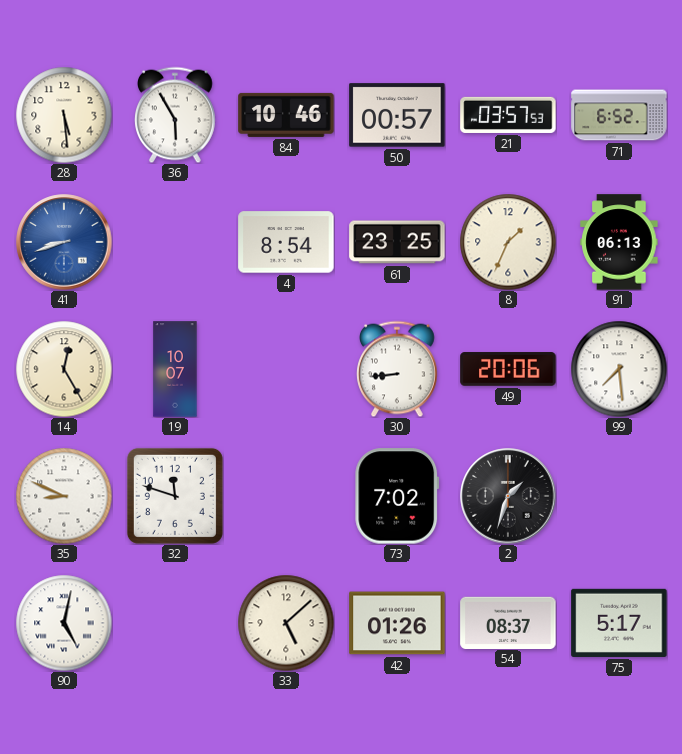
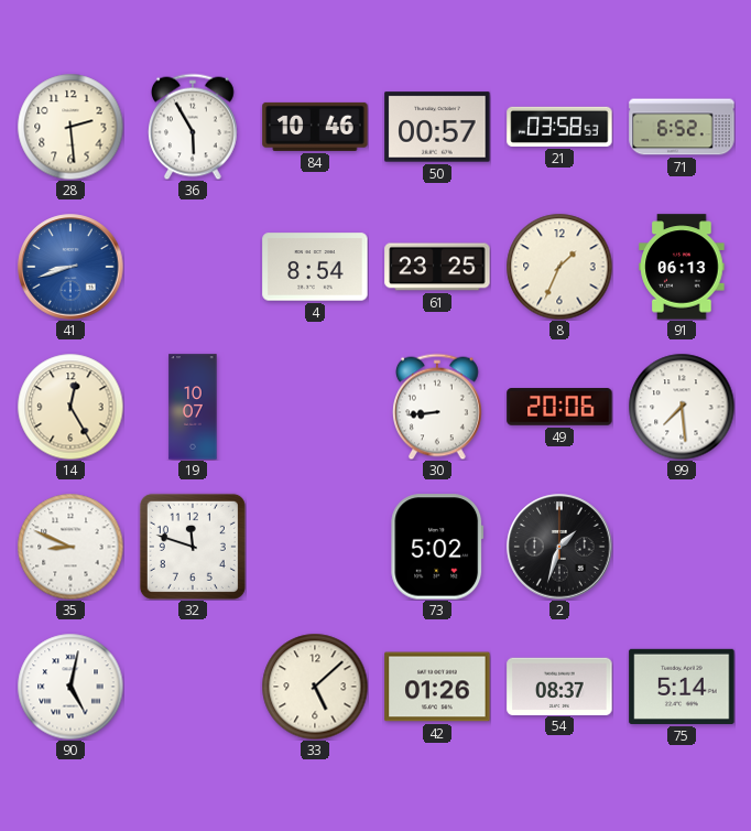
28: 5:29 -> 2:29
21: 03:57 -> 03:58
73: 7:02 -> 5:02
75: 5:17 -> 5:14
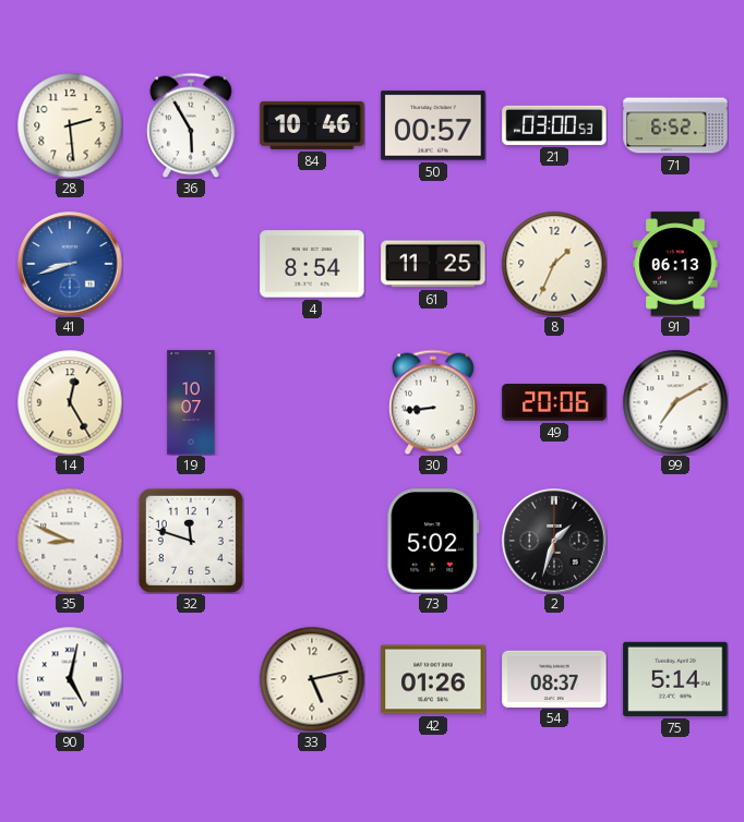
21: 03:58 -> 03:00
61: 23:25 -> 11:25
99: 7:29 -> 7:10
33: 5:08 -> 5:13
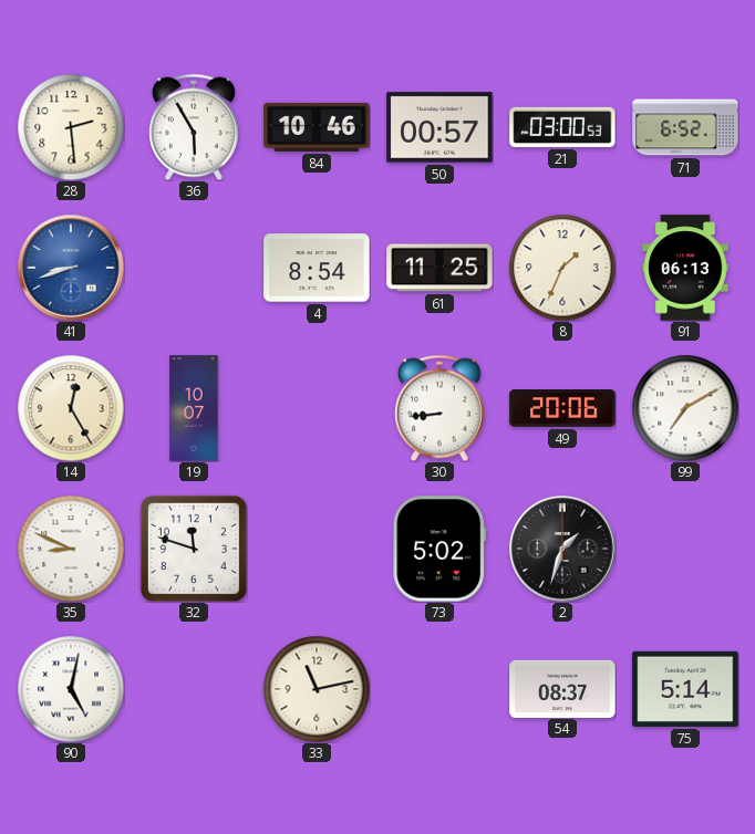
33: 5:13 -> 11:13
42: 01:26 -> none
